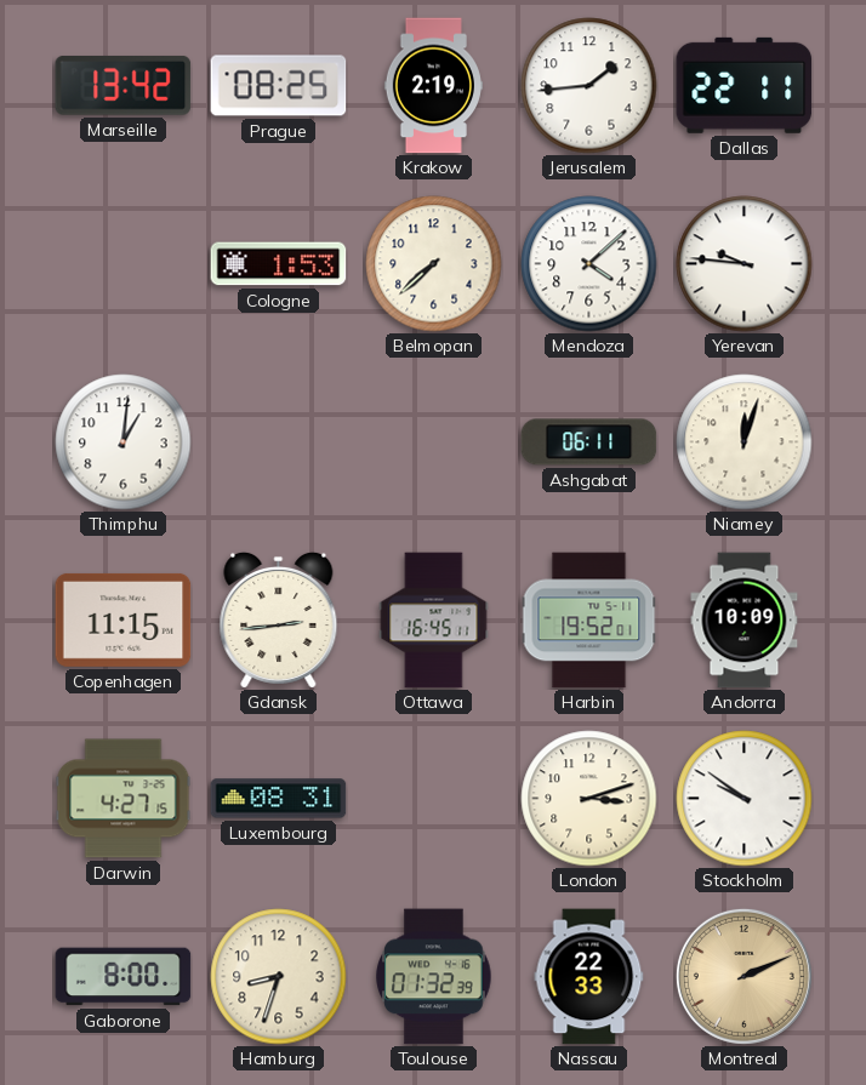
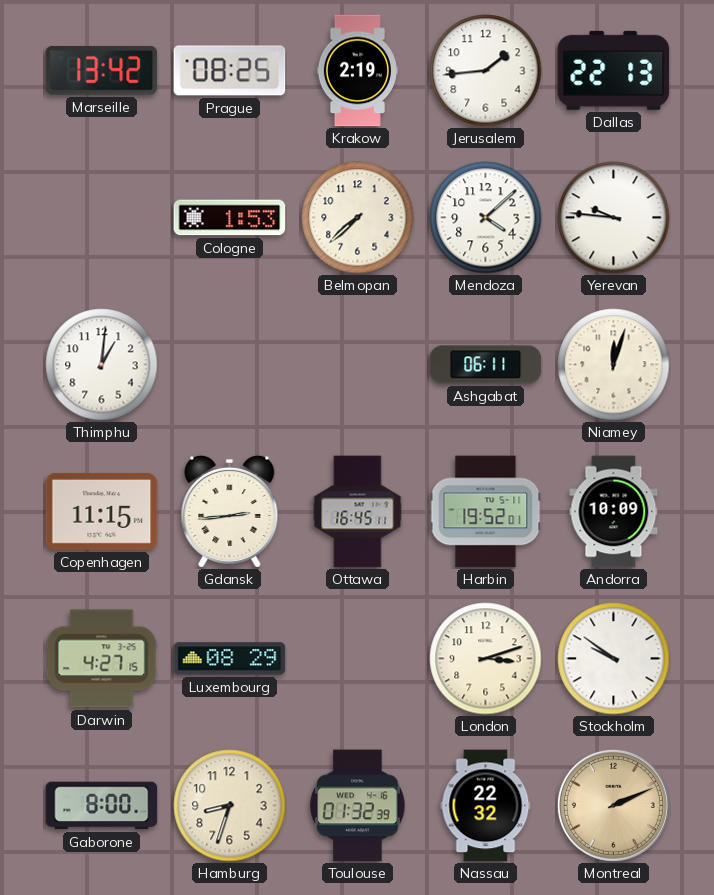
Dallas: 22:11 -> 22:13
Luxembourg: 08:31 -> 08:29
Nassau: 22:33 -> 22:32
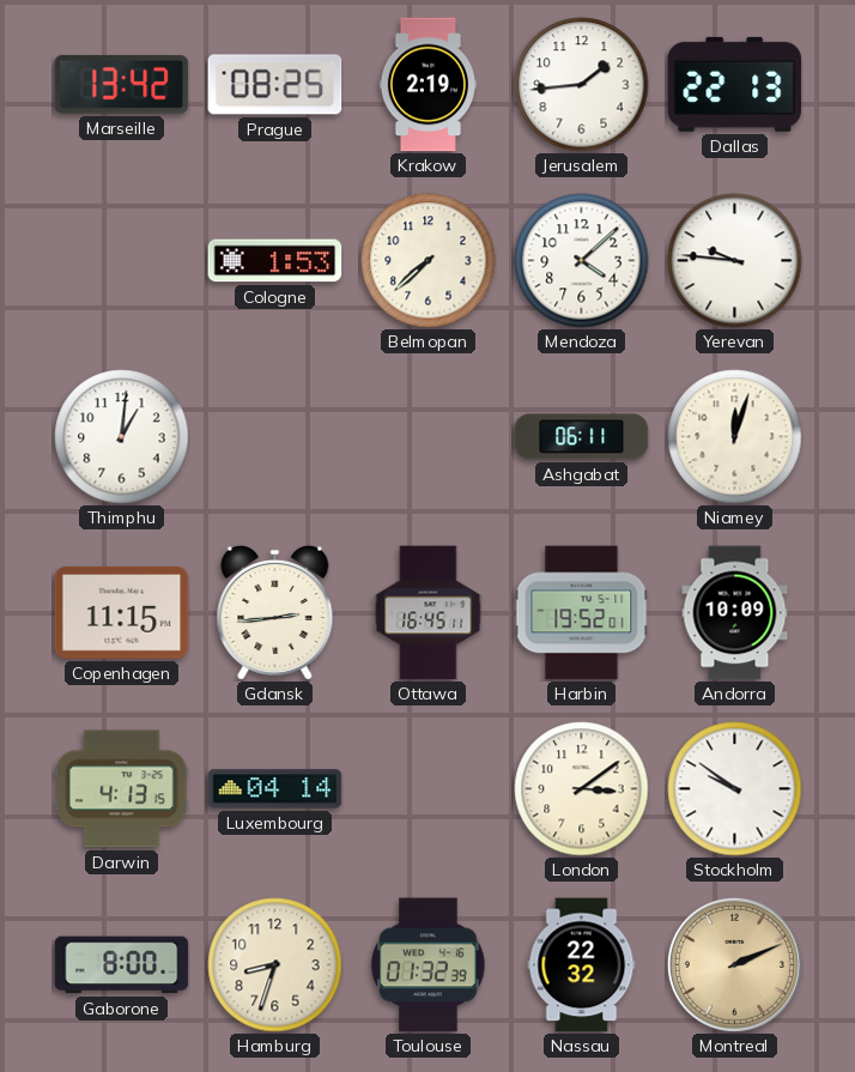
Darwin: 4:27 -> 4:13
Luxembourg: 08:29 -> 04:14
London: 3:12 -> 3:09
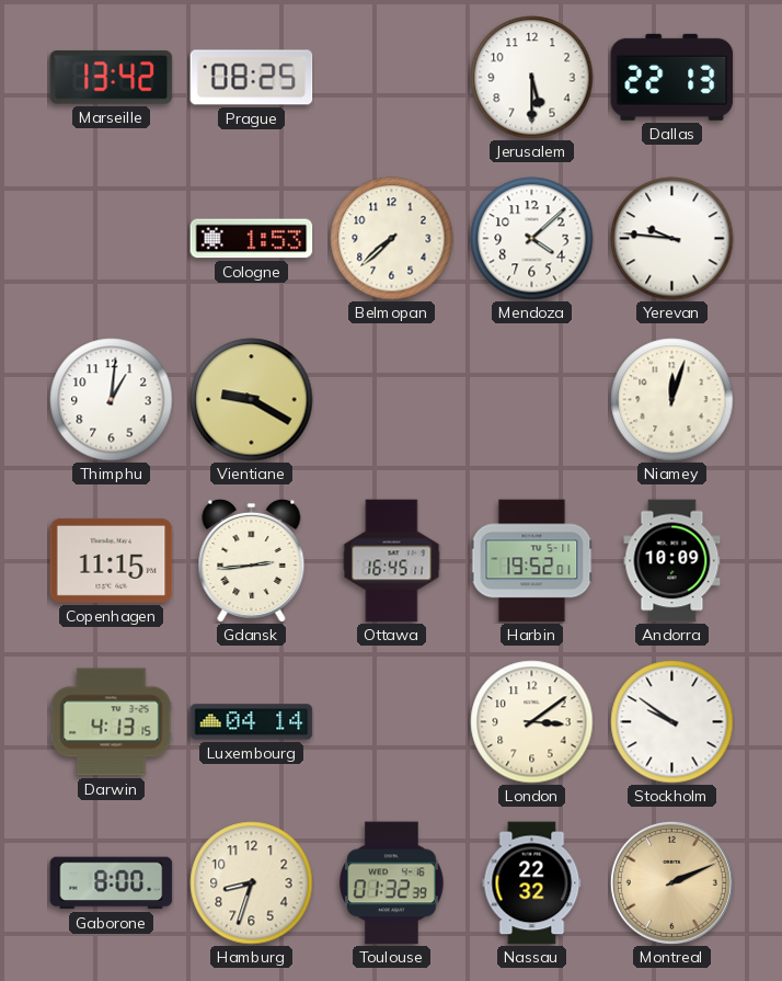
Krakow: 2:19 -> none
Jerusalem: 1:44 -> 5:30
Vientiane: none -> 9:20
Ashgabat: 06:11 -> none
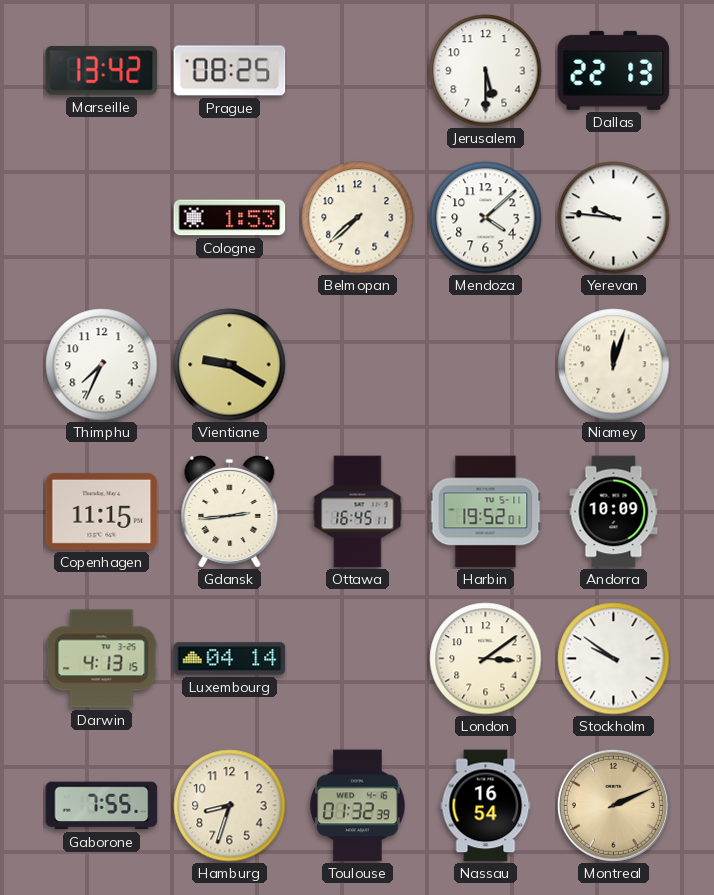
Thimphu: 1:01 -> 7:34
Gaborone: 8:00 -> 7:55
Nassau: 22:32 -> 16:54
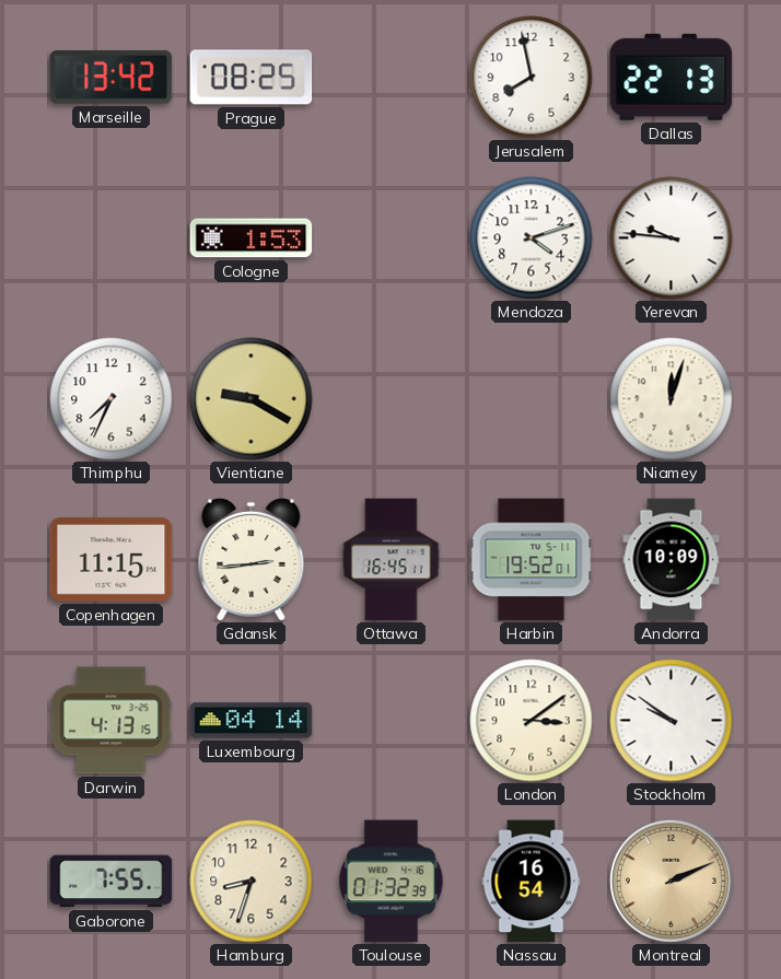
Jerusalem: 5:30 -> 7:58
Belmopan: 7:38 -> none
Mendoza: 4:08 -> 4:12
